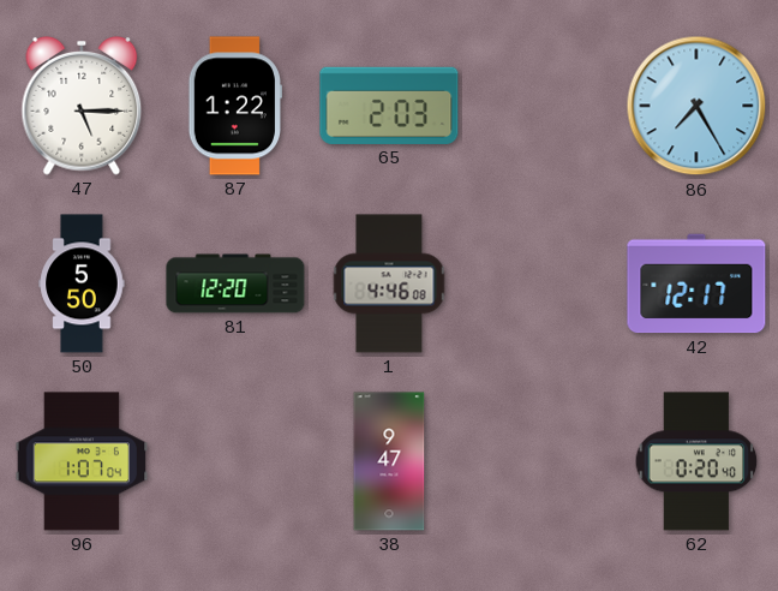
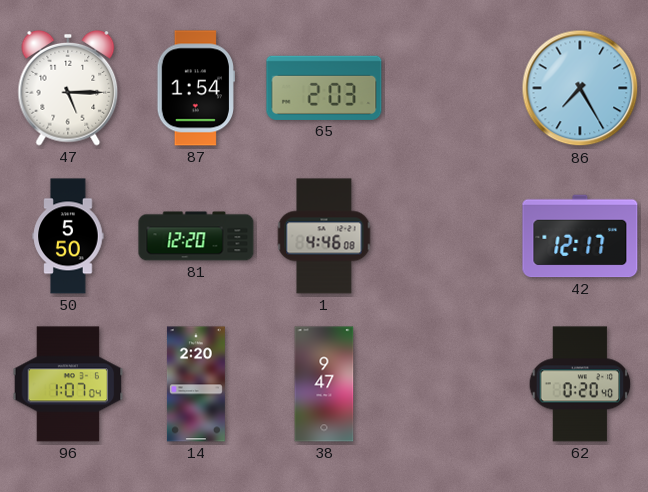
87: 1:22 -> 1:54
14: none -> 2:20
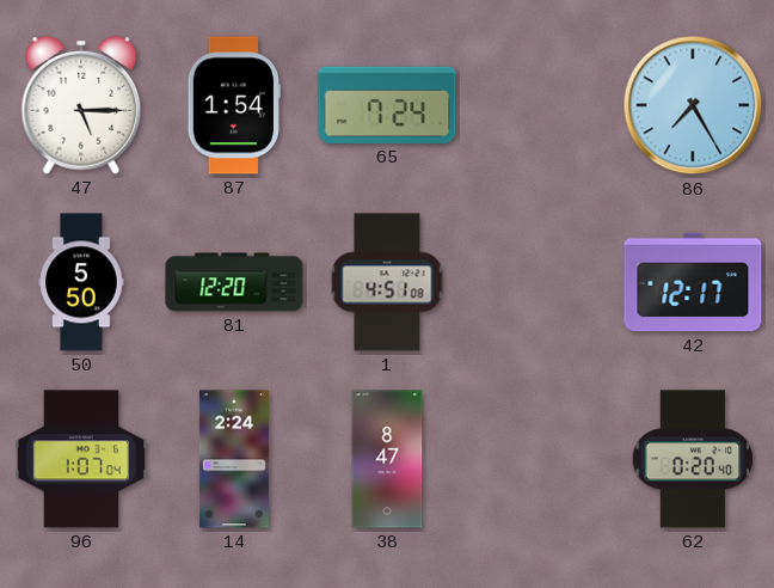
65: 2:03 -> 7:24
1: 4:46 -> 4:51
14: 2:20 -> 2:24
38: 9:47 -> 8:47
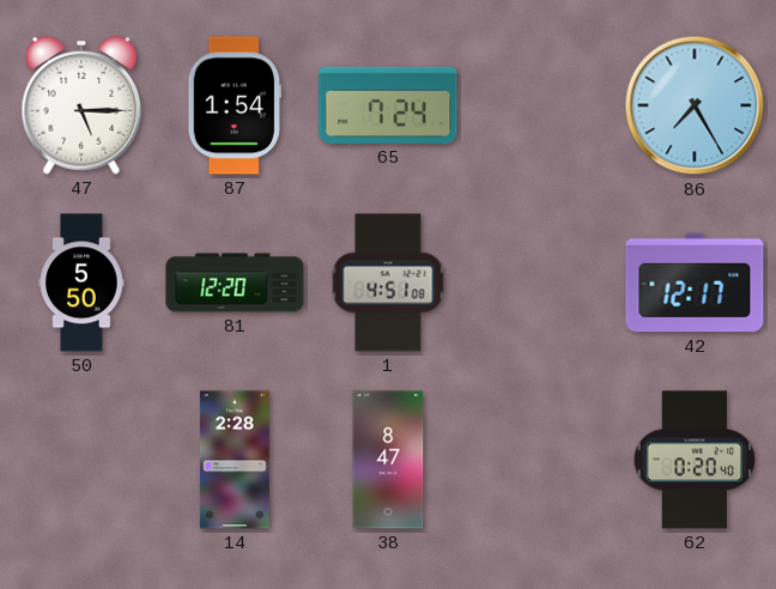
96: 1:07 -> none
14: 2:24 -> 2:28
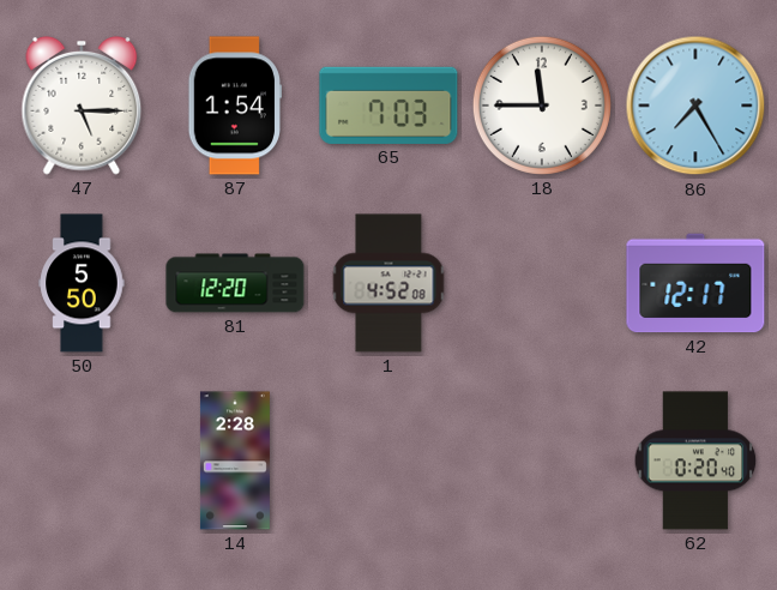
65: 7:24 -> 7:03
18: none -> 11:45
1: 4:51 -> 4:52
38: 8:47 -> none
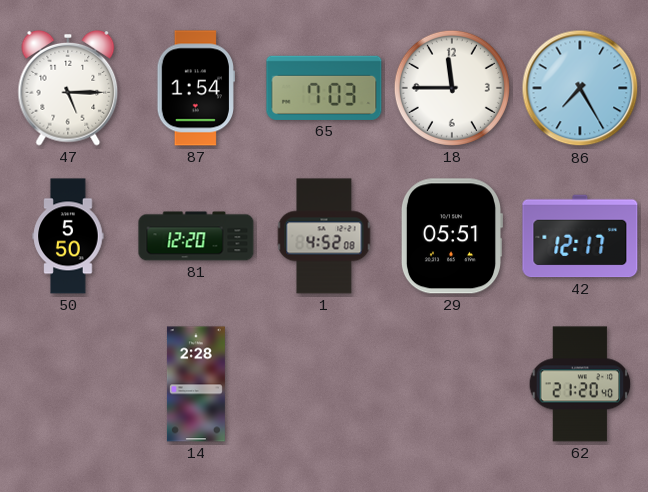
29: none -> 05:51
62: 0:20 -> 21:20
